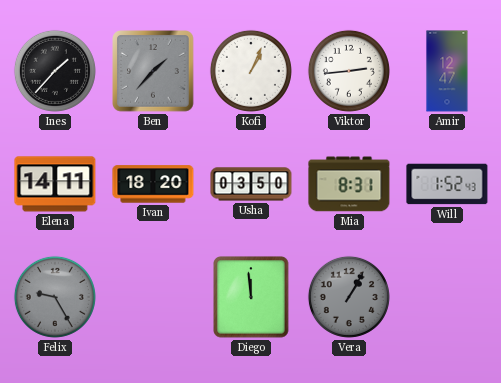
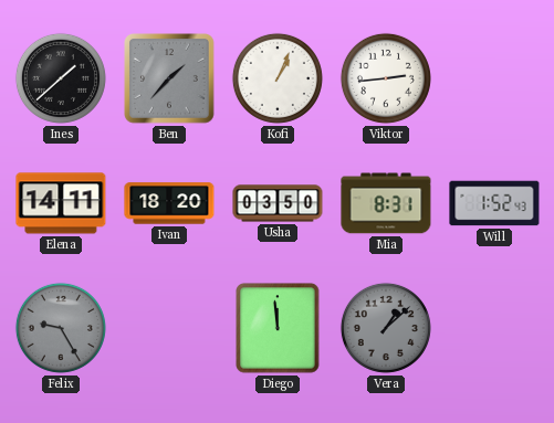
Ines: 1:37 -> 1:38
Amir: 12:47 -> none
Vera: 1:05 -> 1:08
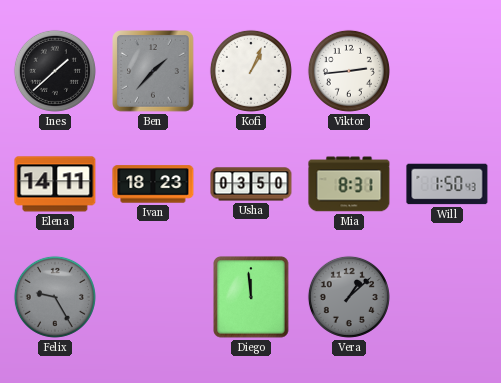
Ivan: 18:20 -> 18:23
Will: 1:52 -> 1:50
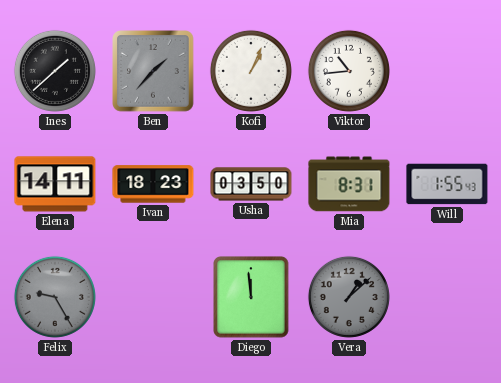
Viktor: 2:44 -> 10:44
Will: 1:50 -> 1:55
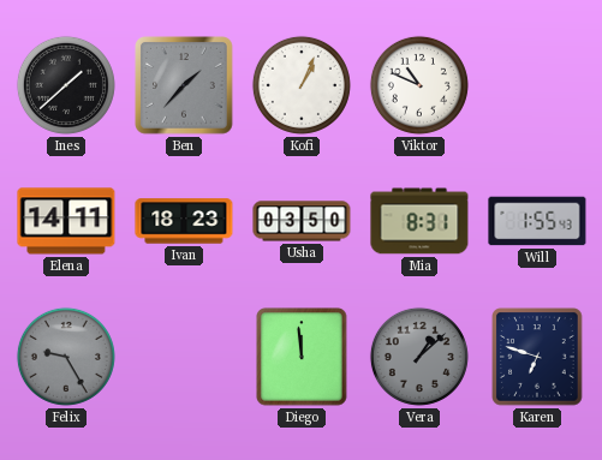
Viktor: 10:44 -> 10:49
Karen: none -> 6:48
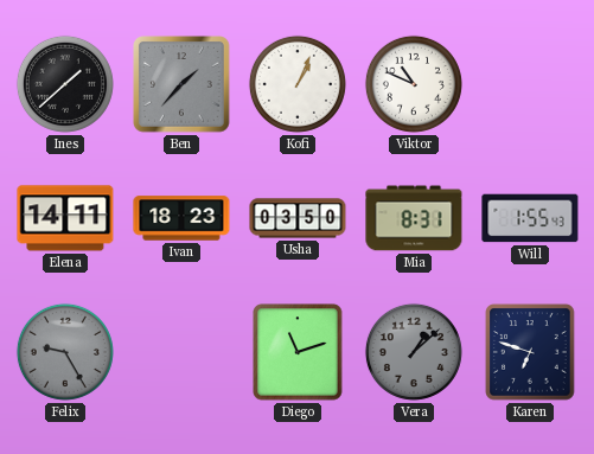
Diego: 11:59 -> 11:12
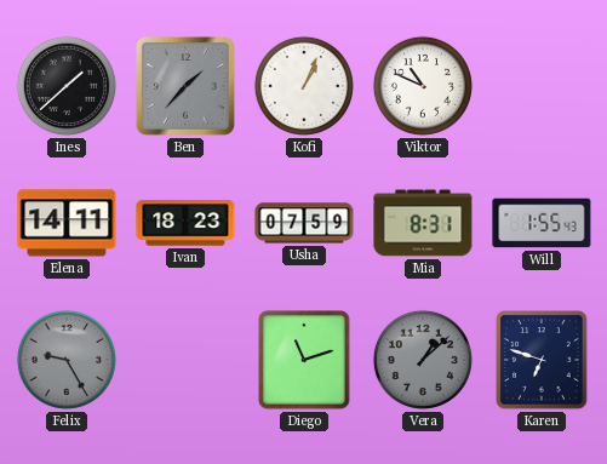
Usha: 03:50 -> 07:59
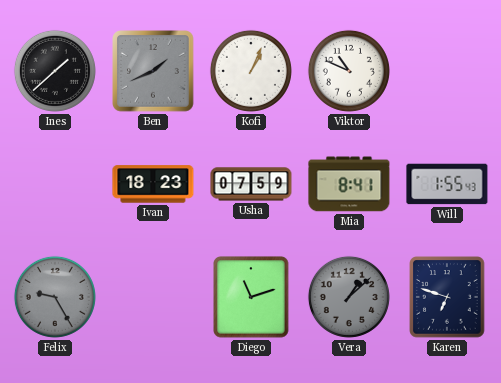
Ben: 1:37 -> 1:41
Elena: 14:11 -> none
Mia: 8:31 -> 8:41
